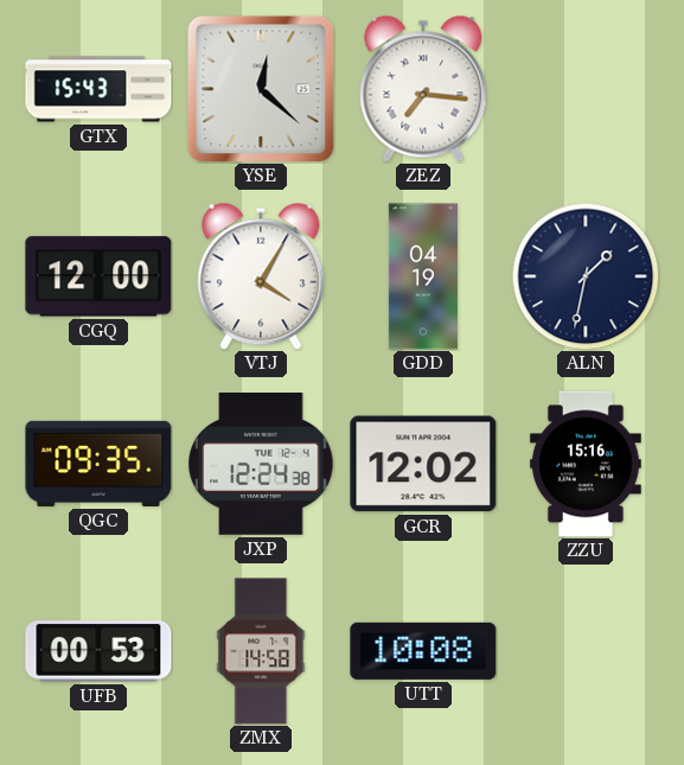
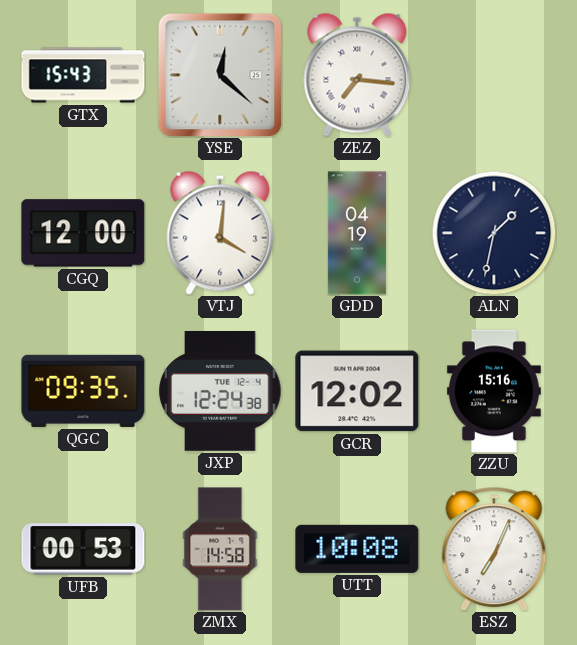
VTJ: 4:05 -> 4:01
ESZ: none -> 7:04
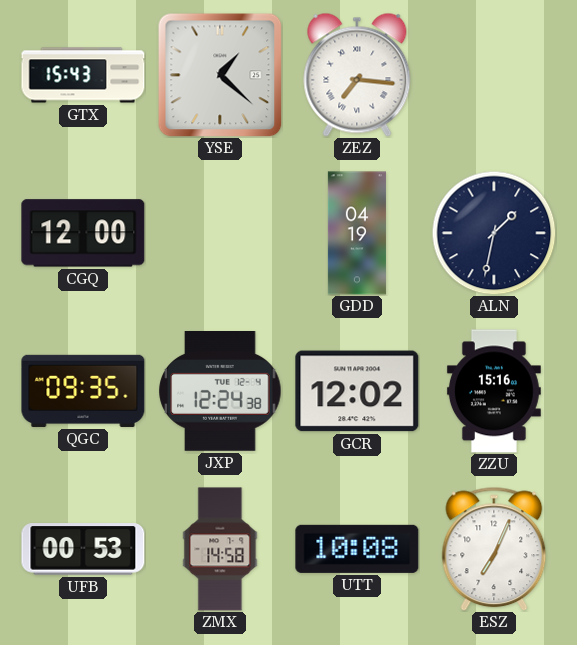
YSE: 12:22 -> 1:22
VTJ: 4:01 -> none
